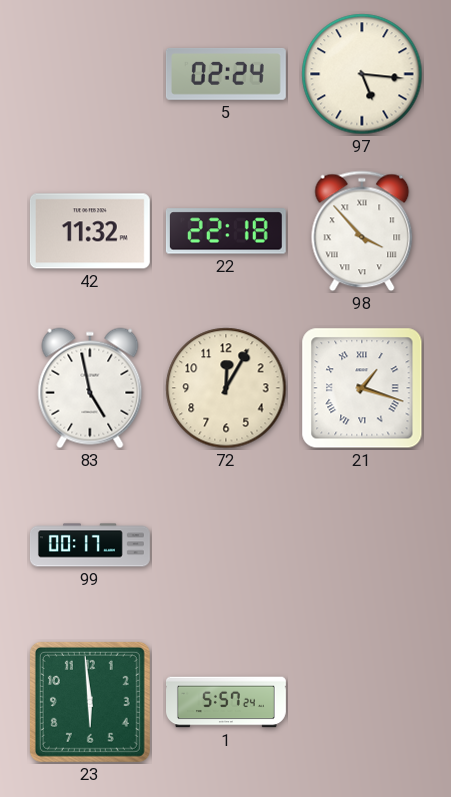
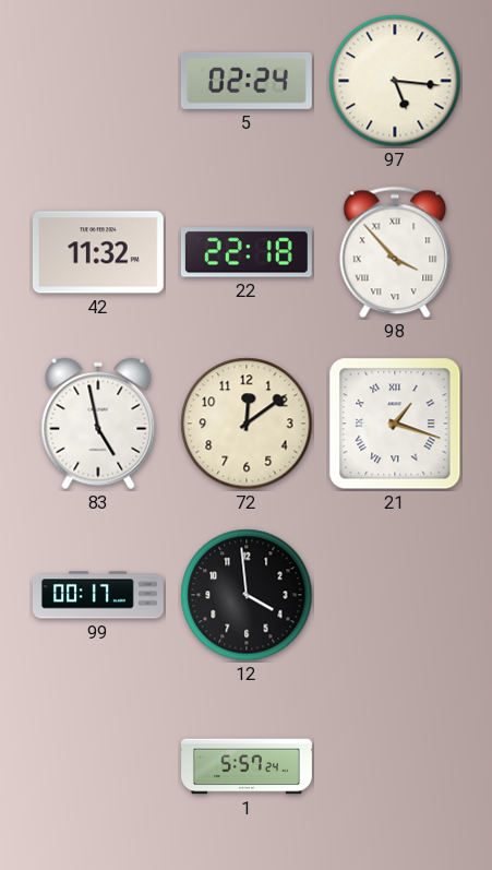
72: 12:05 -> 12:09
12: none -> 3:59
23: 5:59 -> none
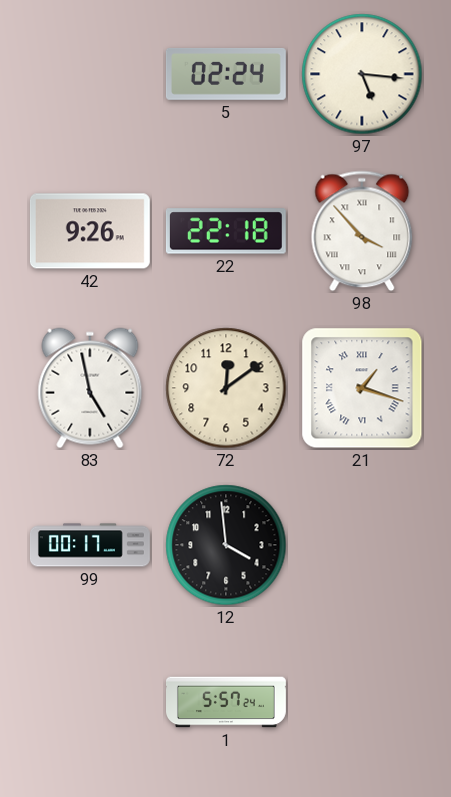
42: 11:32 -> 9:26
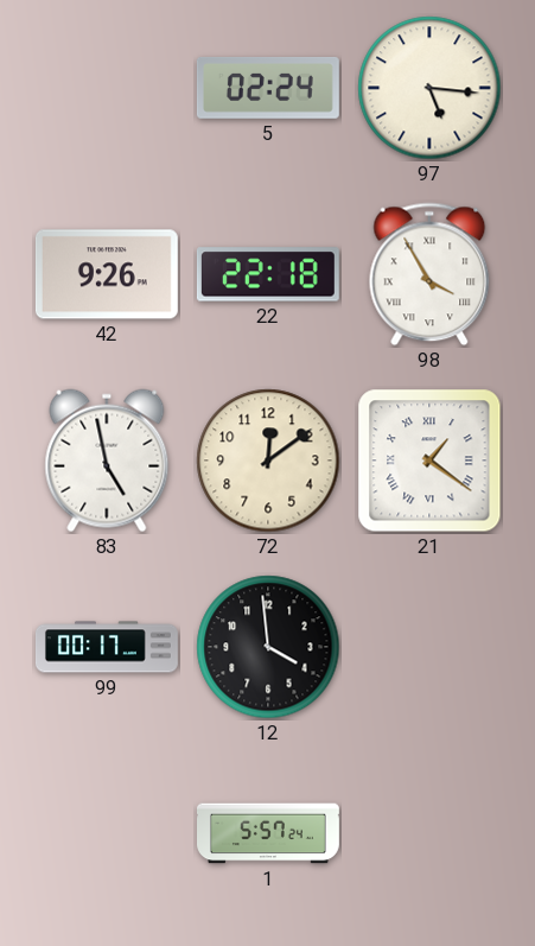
98: 3:53 -> 3:55
21: 1:18 -> 1:21
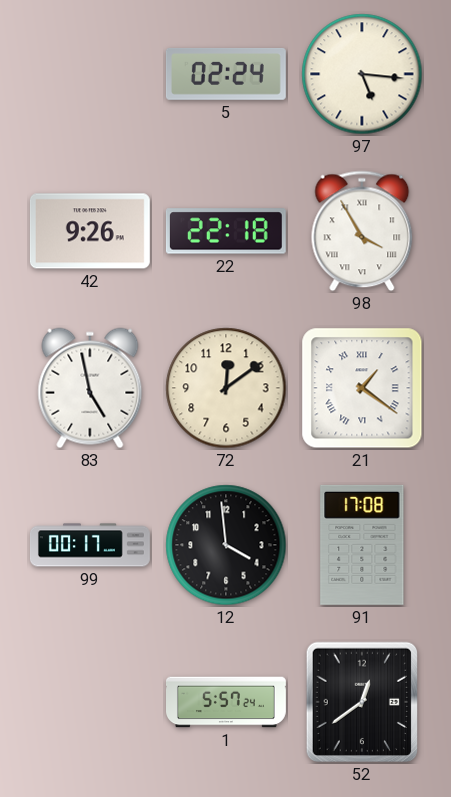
91: none -> 17:08
52: none -> 12:39
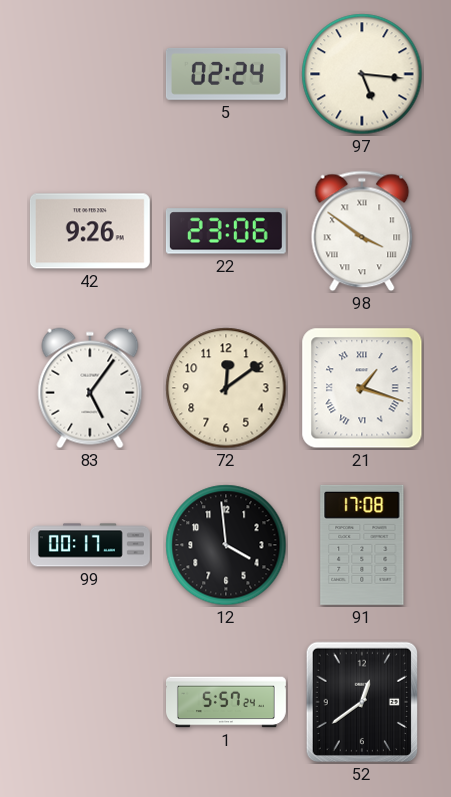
22: 22:18 -> 23:06
98: 3:55 -> 3:51
83: 4:58 -> 5:06
21: 1:21 -> 1:18
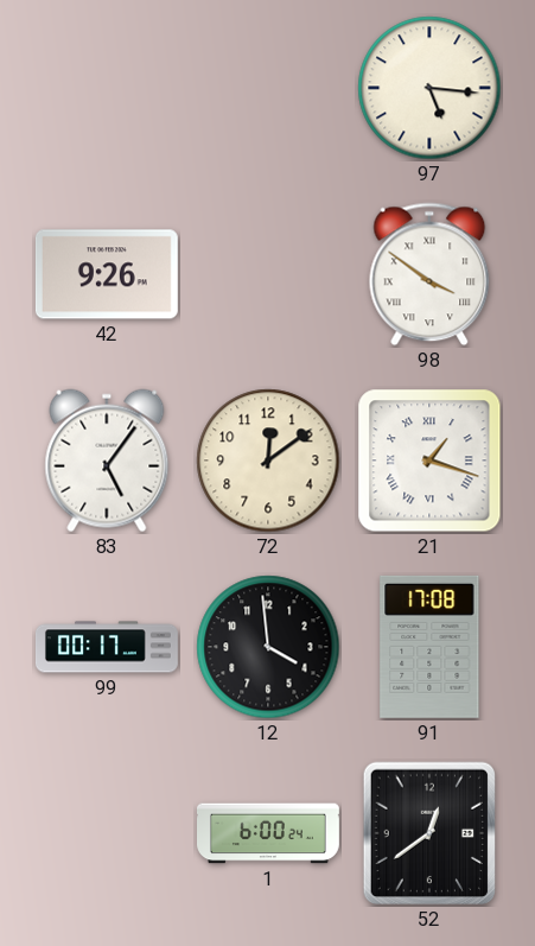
5: 02:24 -> none
22: 23:06 -> none
1: 5:57 -> 6:00
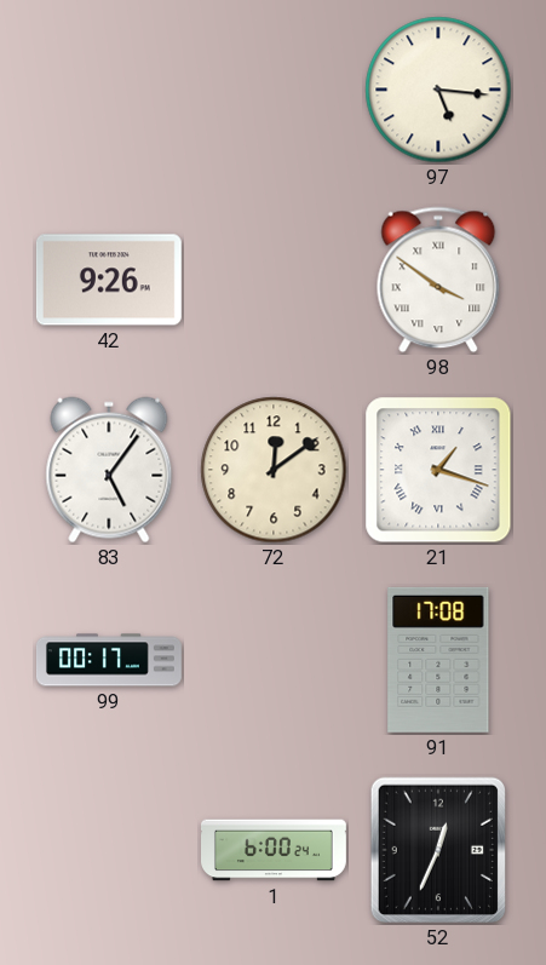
12: 3:59 -> none
52: 12:39 -> 12:34
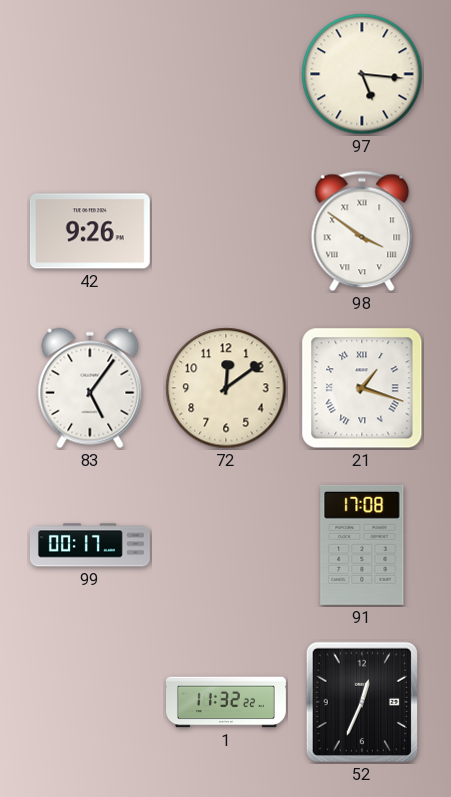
1: 6:00 -> 11:32
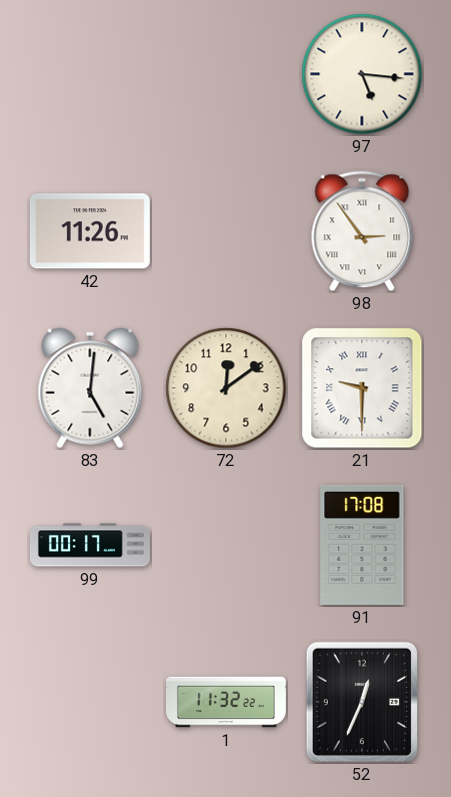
42: 9:26 -> 11:26
98: 3:51 -> 2:54
83: 5:06 -> 5:01
21: 1:18 -> 9:30
